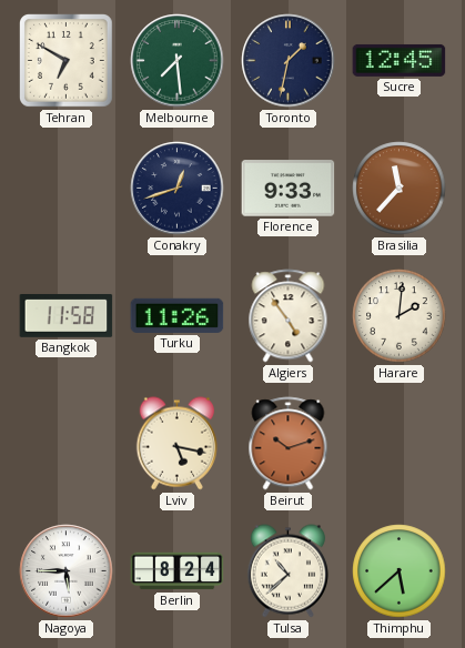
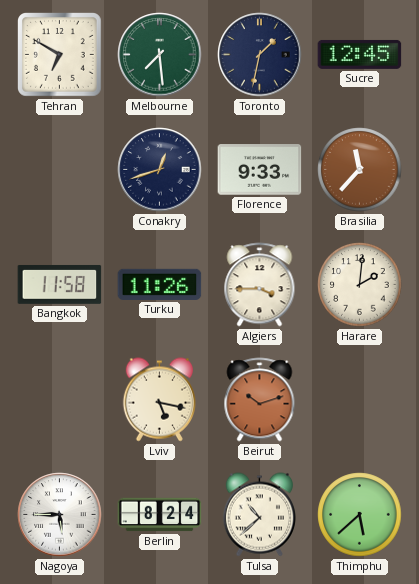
Algiers: 4:54 -> 3:45
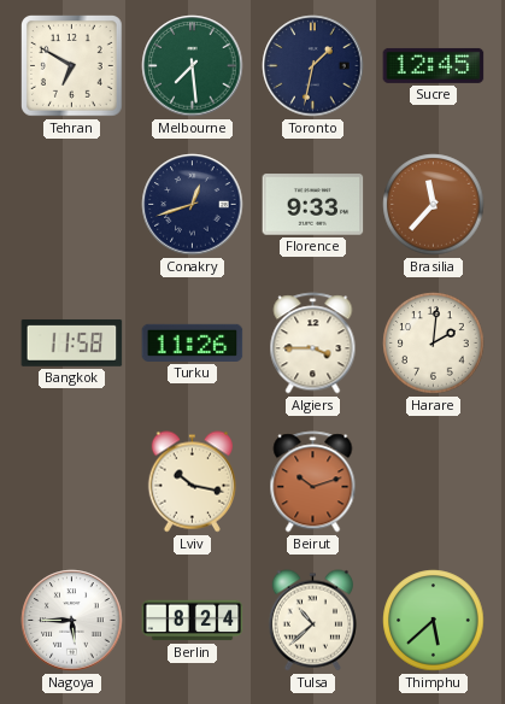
Lviv: 5:17 -> 10:17
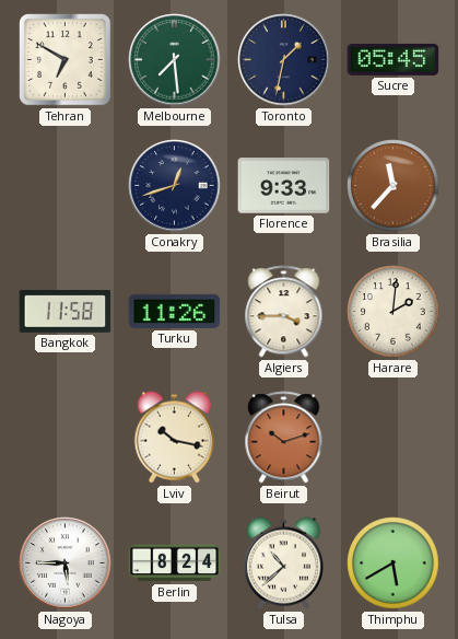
Sucre: 12:45 -> 05:45
Thimphu: 5:38 -> 5:40
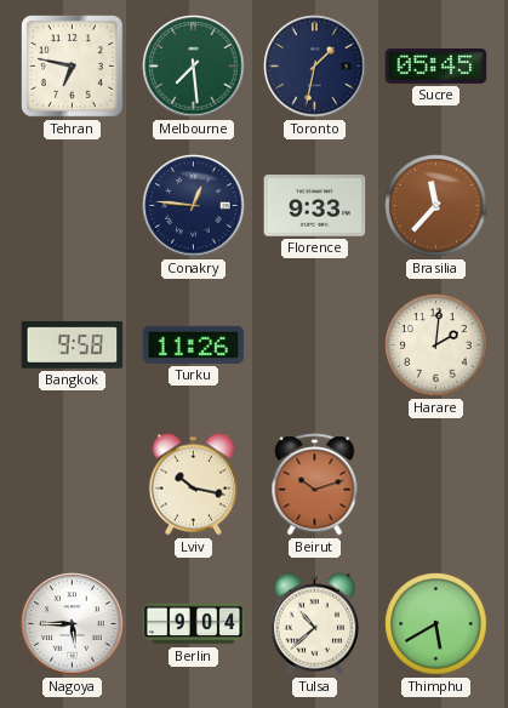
Tehran: 6:50 -> 6:47
Conakry: 12:42 -> 12:46
Bangkok: 11:58 -> 9:58
Algiers: 3:45 -> none
Berlin: 8:24 -> 9:04
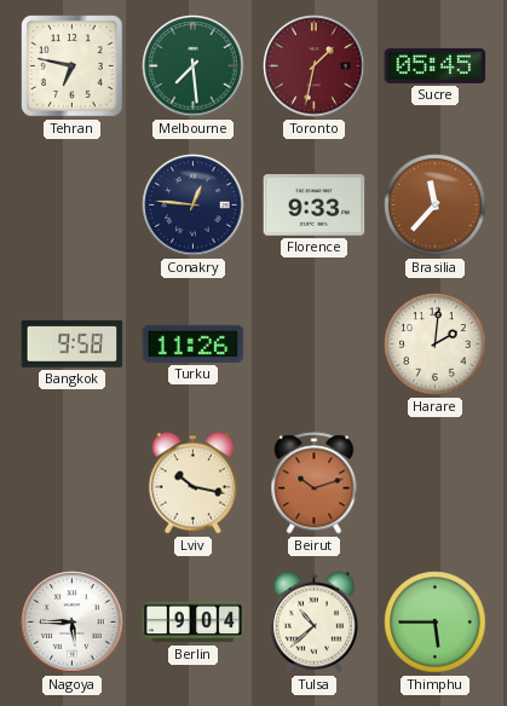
Toronto dial: navy -> burgundy
Thimphu: 5:40 -> 5:45
